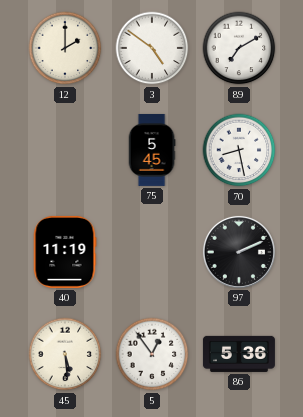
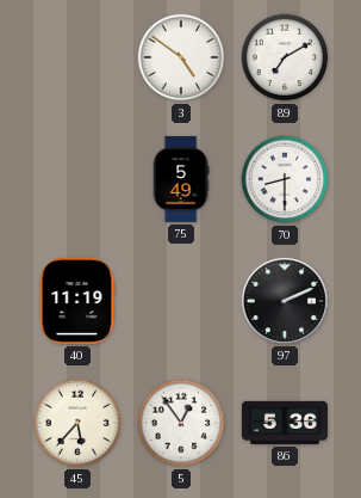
12: 2:00 -> none
75: 5:45 -> 5:49
70: 8:28 -> 8:30
45: 5:29 -> 5:37
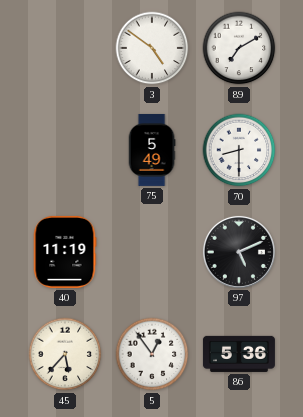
97: 2:11 -> 5:11
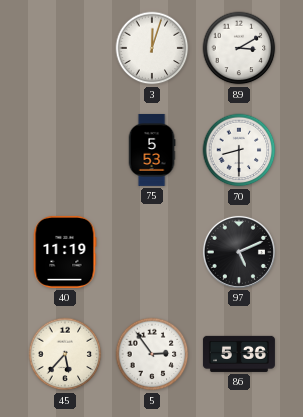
3: 4:51 -> 12:03
89: 7:10 -> 3:10
75: 5:49 -> 5:53
5: 12:54 -> 2:54
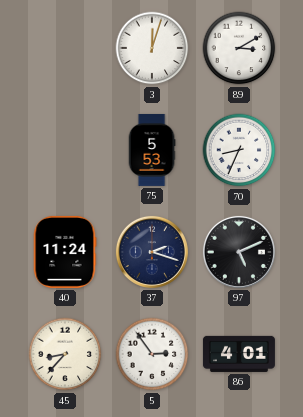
70: 8:30 -> 8:34
40: 11:19 -> 11:24
37: none -> 2:18
45: 5:37 -> 8:37
86: 5:36 -> 4:01
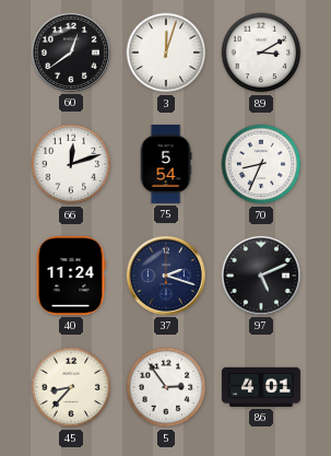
60: none -> 12:39
66: none -> 12:12
75: 5:53 -> 5:54
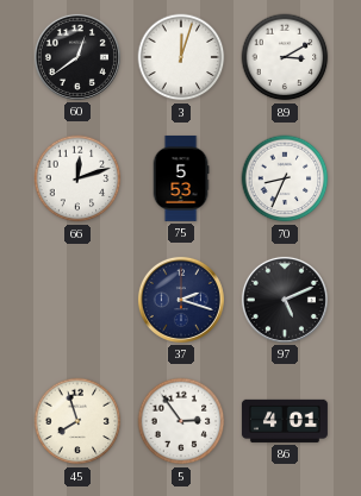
75: 5:54 -> 5:53
40: 11:24 -> none
45: 8:37 -> 7:57
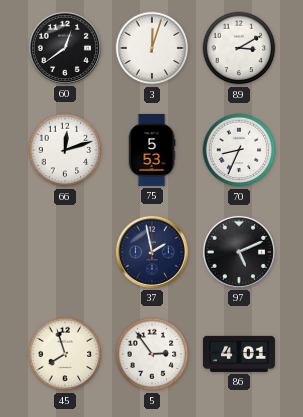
37: 2:18 -> 1:58
